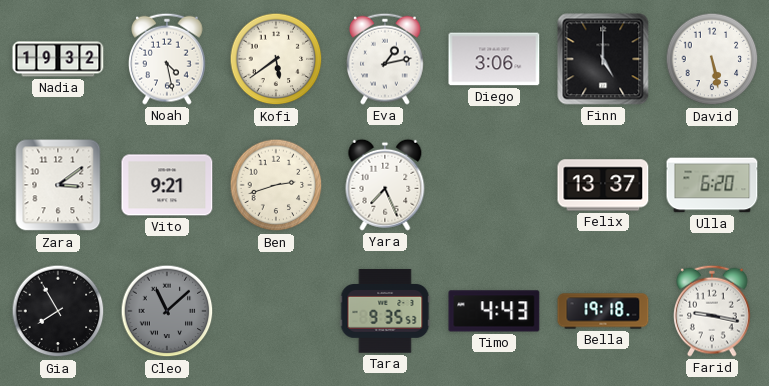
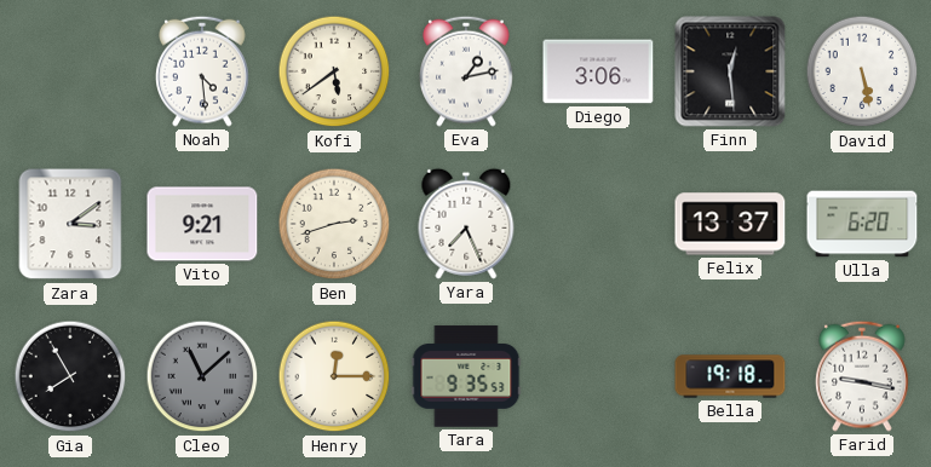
Nadia: 19:32 -> none
Noah: 4:28 -> 4:29
Finn: 5:00 -> 12:29
Henry: none -> 12:15
Timo: 4:43 -> none
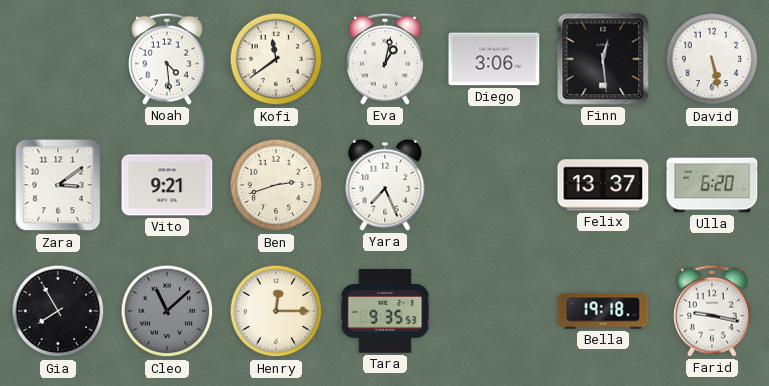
Kofi: 5:39 -> 11:39
Eva: 1:13 -> 1:02
